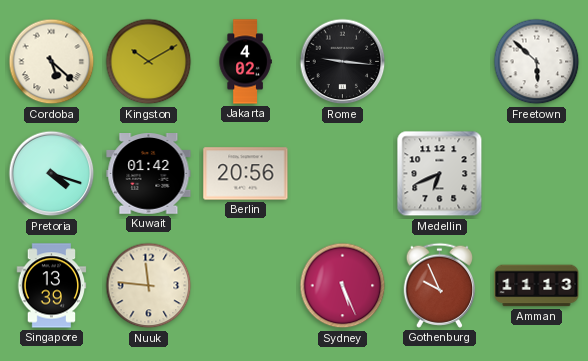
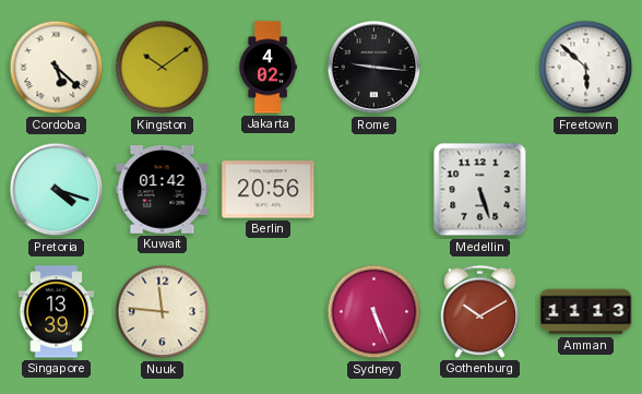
Kingston: 10:10 -> 10:09
Medellin: 6:41 -> 5:27
Gothenburg: 9:56 -> 10:10
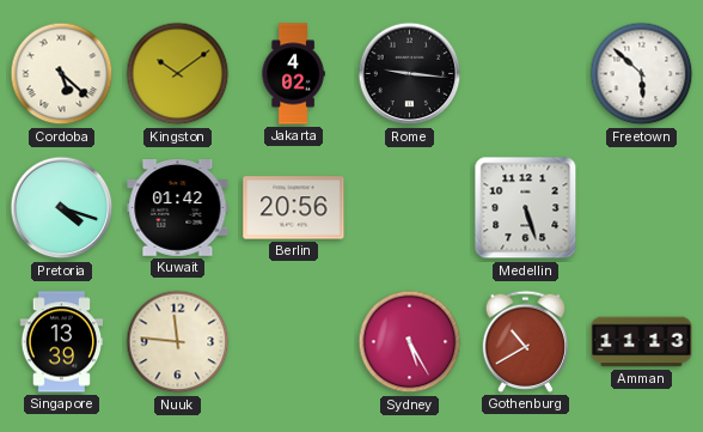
Sydney: 5:26 -> 5:25
Gothenburg: 10:10 -> 10:40
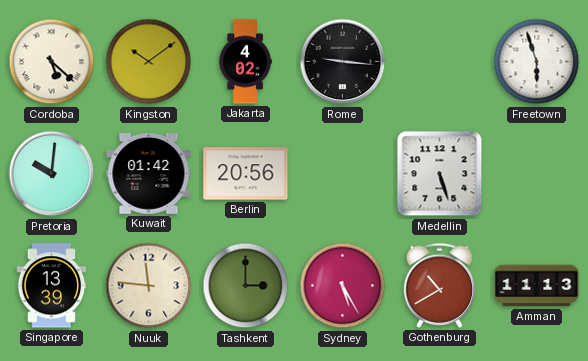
Freetown: 5:52 -> 5:57
Pretoria: 4:18 -> 10:01
Tashkent: none -> 3:00
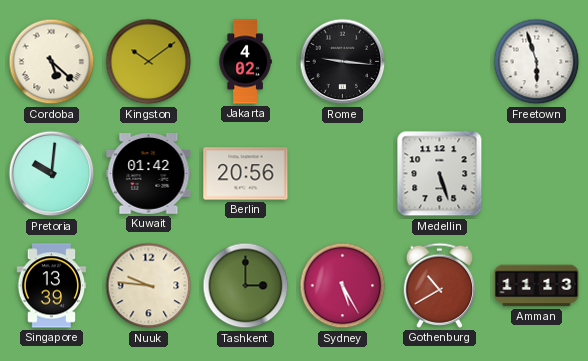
Nuuk: 11:46 -> 9:46
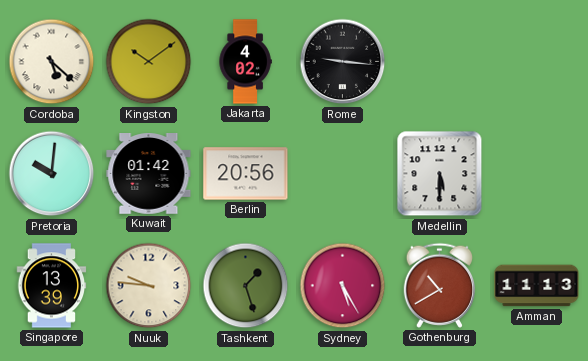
Freetown: 5:57 -> none
Medellin: 5:27 -> 5:30
Tashkent: 3:00 -> 1:27
